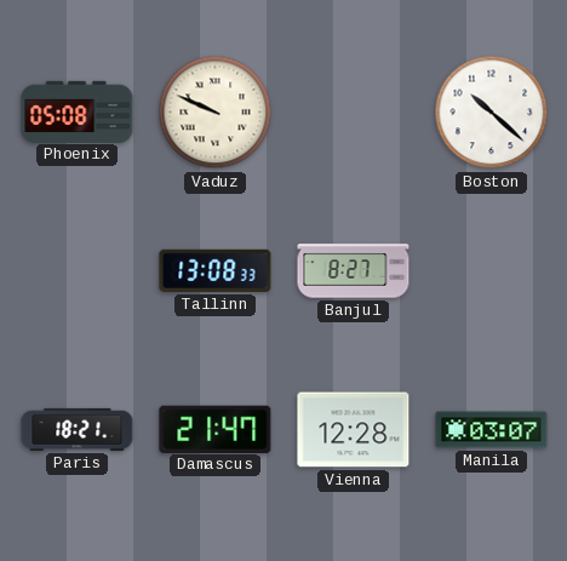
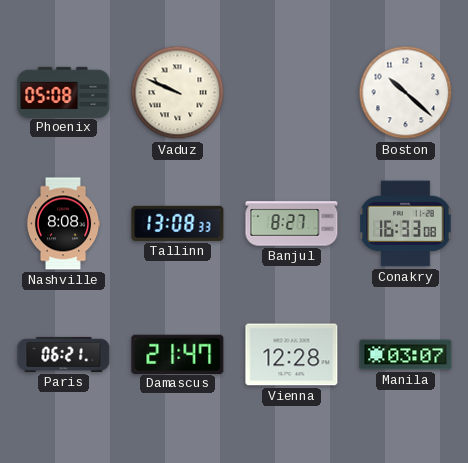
Nashville: none -> 8:08
Conakry: none -> 16:33
Paris: 18:21 -> 06:21
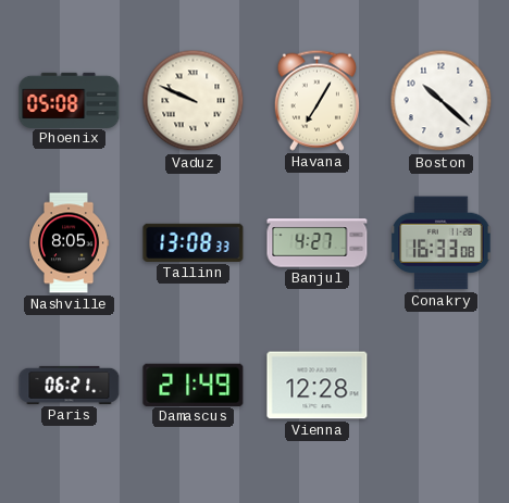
Havana: none -> 7:05
Nashville: 8:08 -> 8:05
Banjul: 8:27 -> 4:27
Damascus: 21:47 -> 21:49
Manila: 03:07 -> none
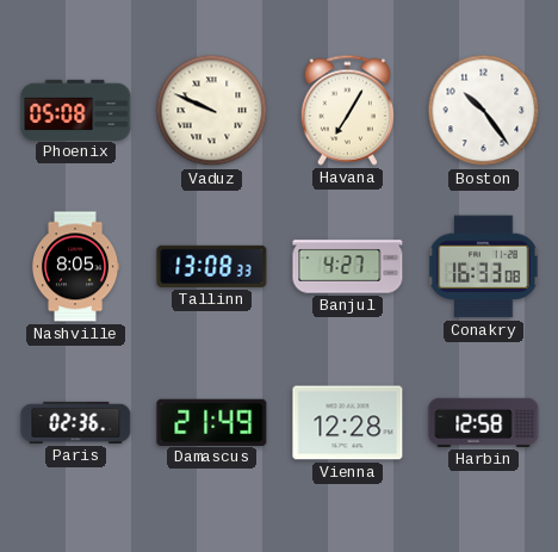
Boston: 10:22 -> 10:24
Paris: 06:21 -> 02:36
Harbin: none -> 12:58
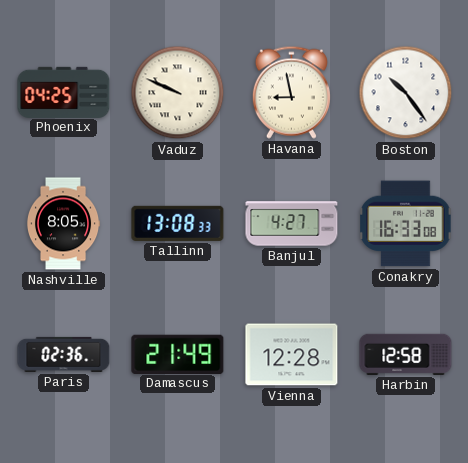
Phoenix: 05:08 -> 04:25
Havana: 7:05 -> 8:58
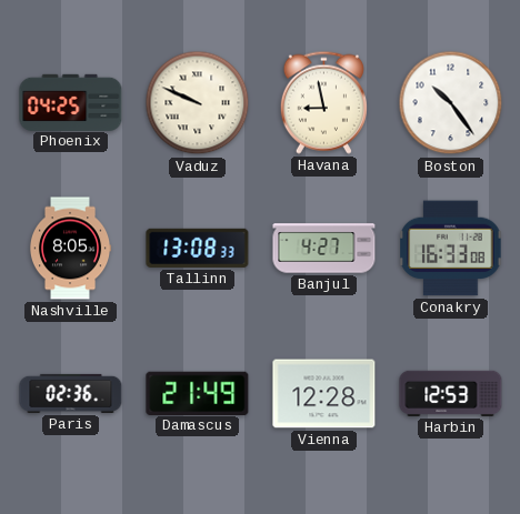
Harbin: 12:58 -> 12:53
